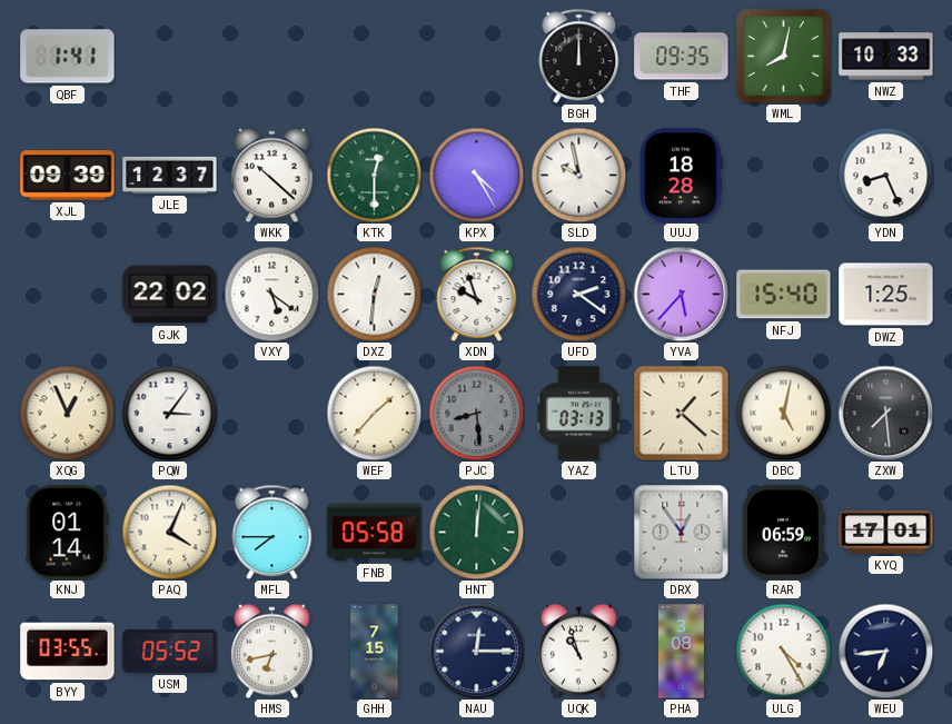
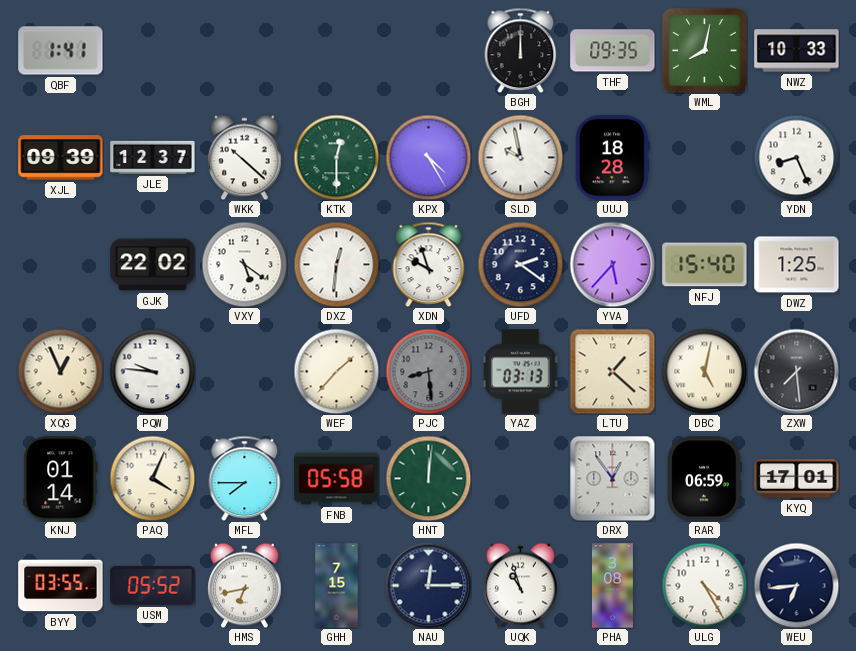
PQW: 3:06 -> 9:46
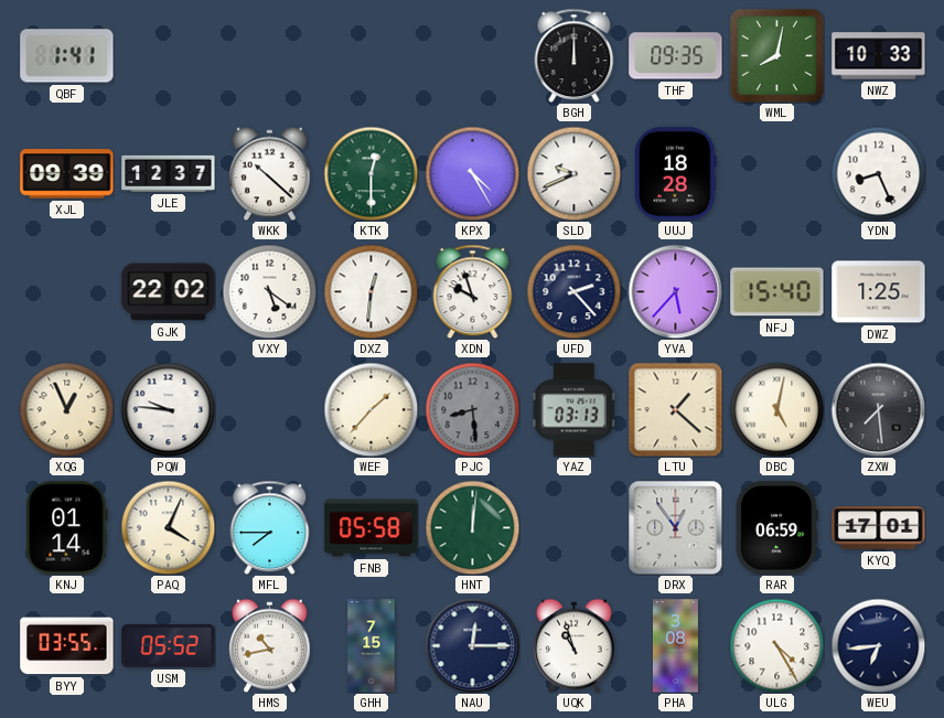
SLD: 9:58 -> 9:41
UFD: 2:21 -> 2:23
HMS: 6:43 -> 10:43
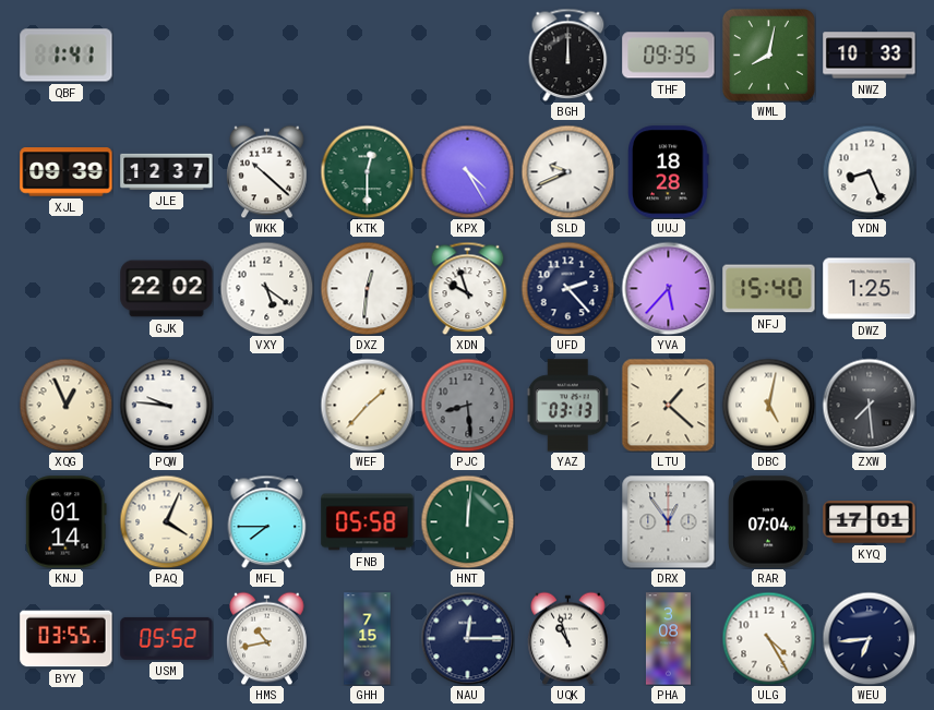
RAR: 06:59 -> 07:04
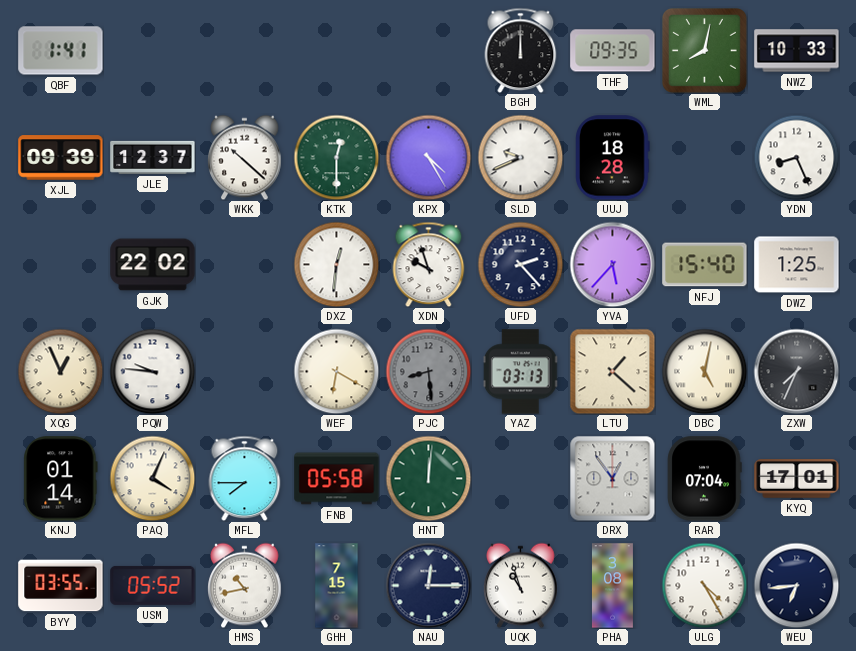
VXY: 5:21 -> none
WEF: 1:37 -> 6:20
ZXW: 7:29 -> 7:34
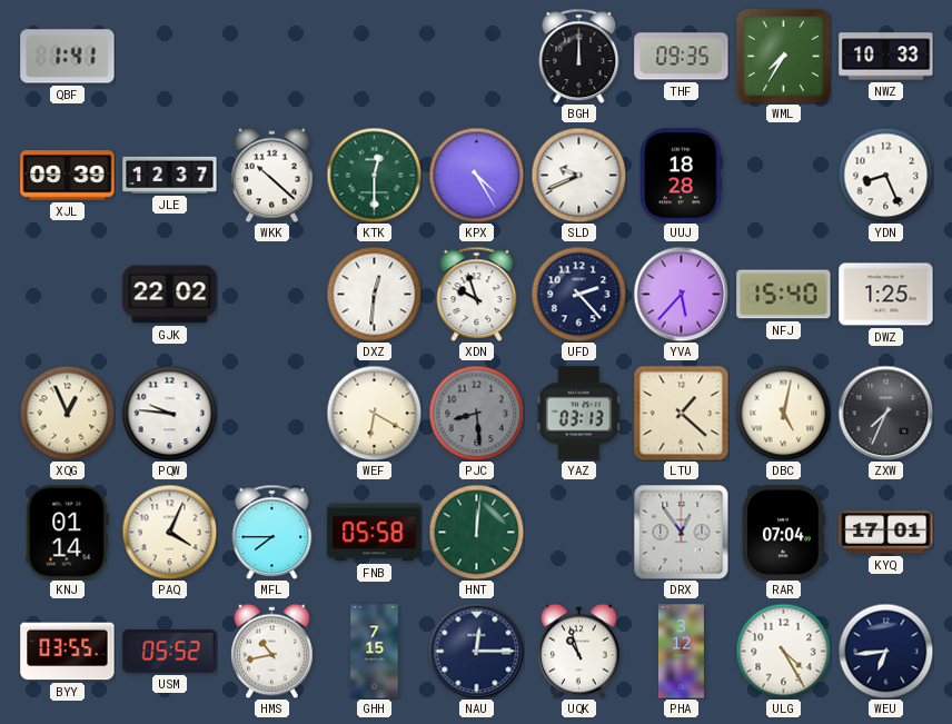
WML: 8:02 -> 7:35
PHA: 3:08 -> 3:12
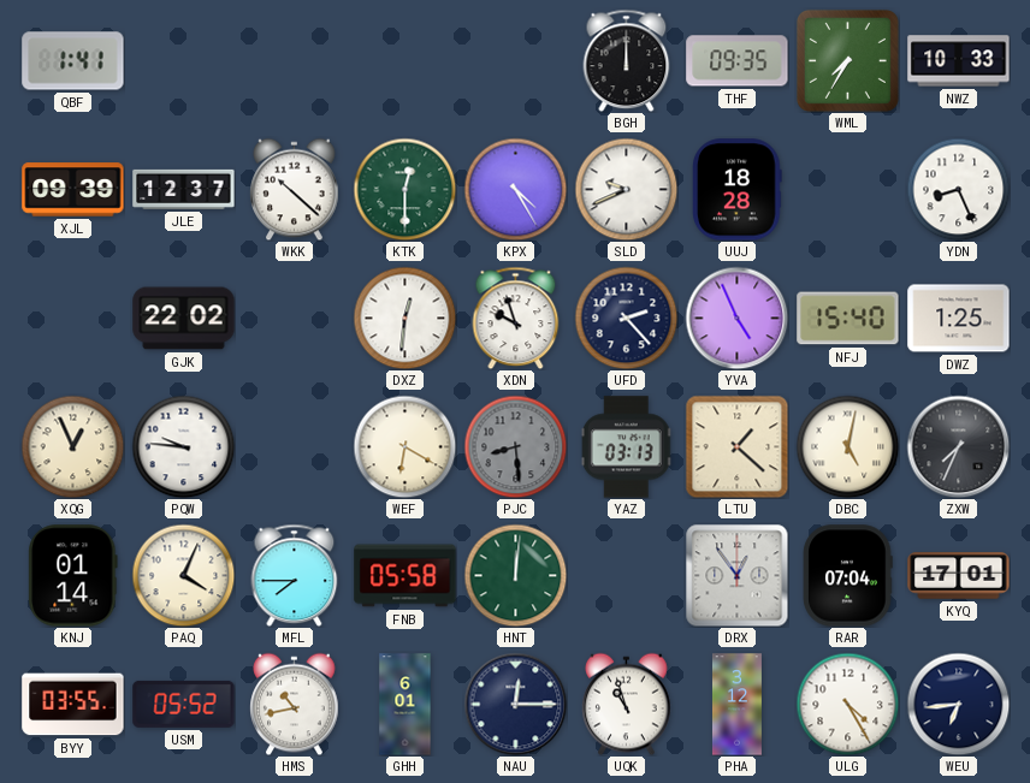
YVA: 5:37 -> 4:56
GHH: 7:15 -> 6:01
